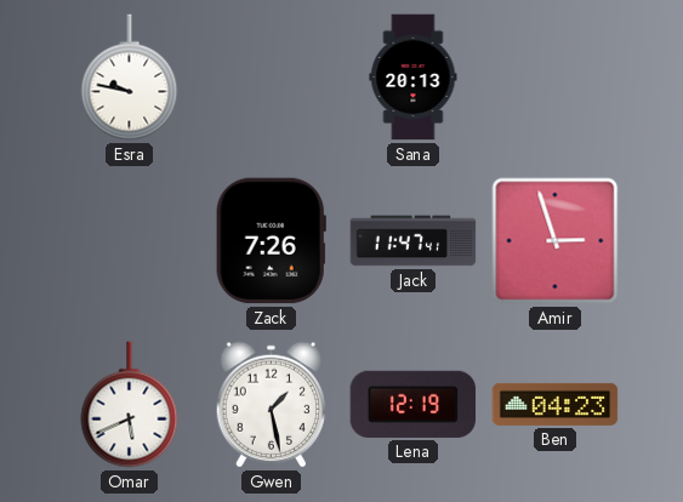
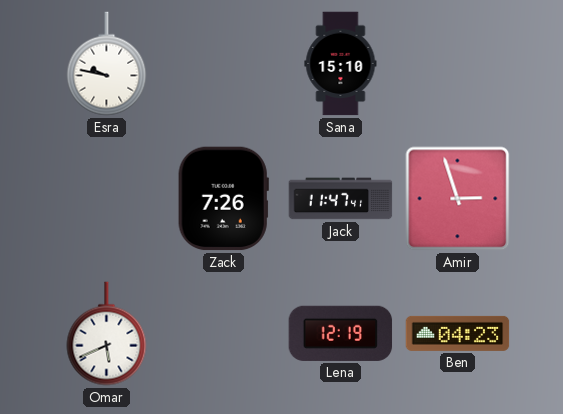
Sana: 20:13 -> 15:10
Gwen: 1:28 -> none
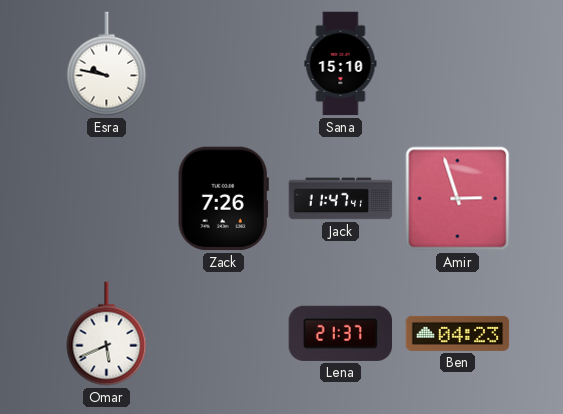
Lena: 12:19 -> 21:37
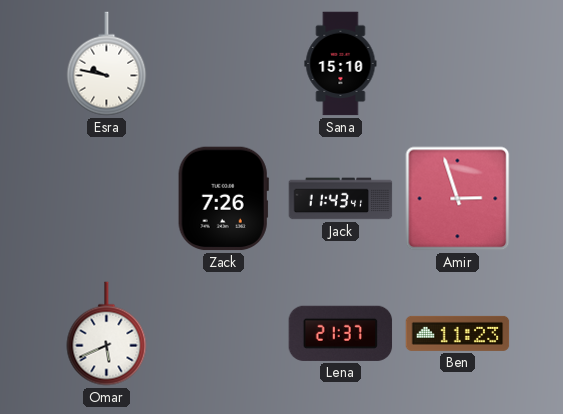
Jack: 11:47 -> 11:43
Ben: 04:23 -> 11:23
